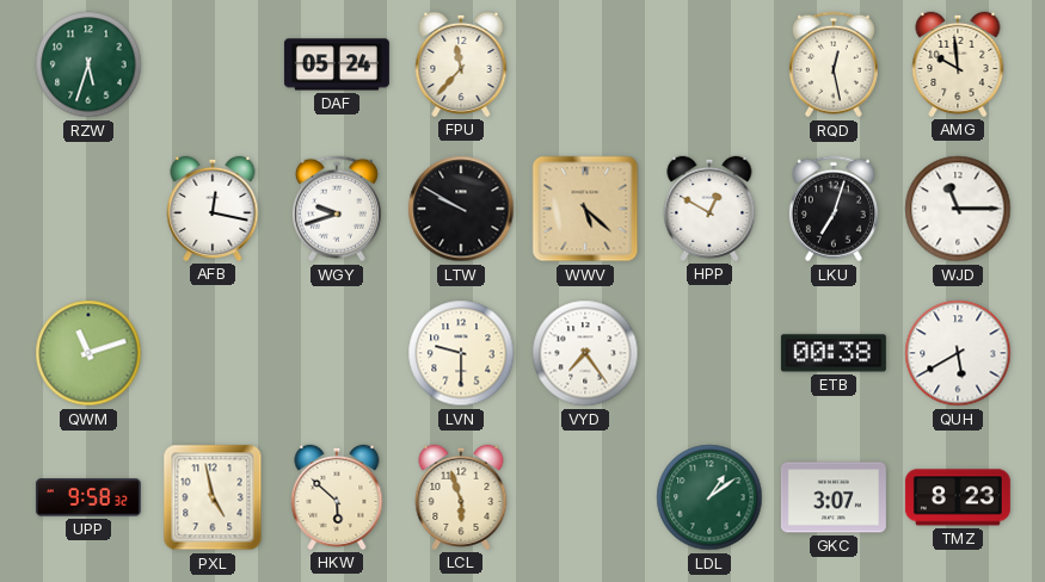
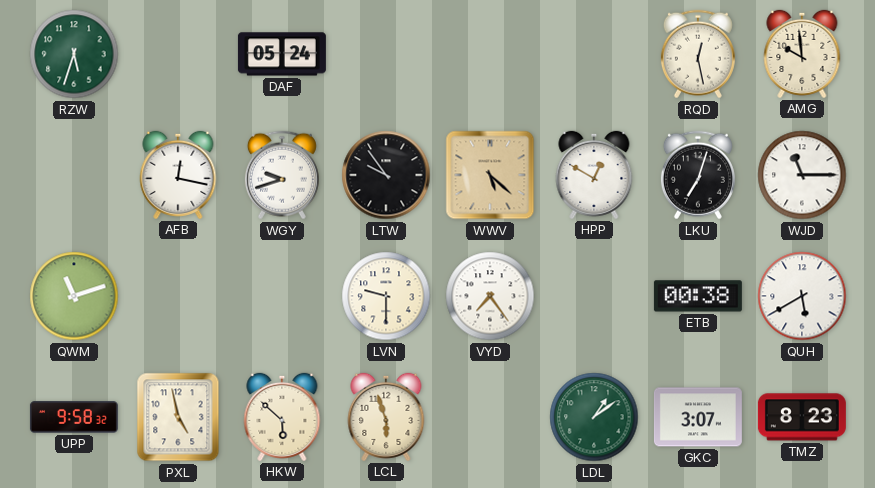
FPU: 11:37 -> none
LTW: 9:50 -> 9:54
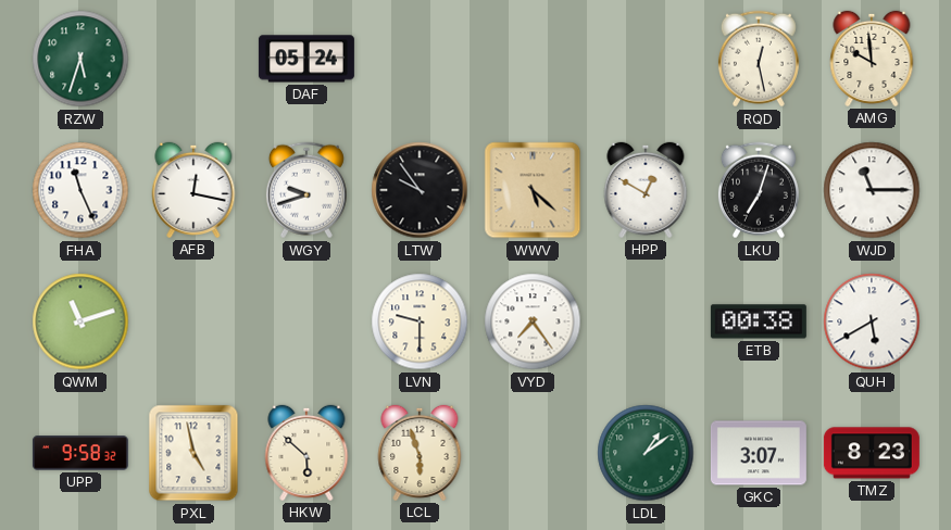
FHA: none -> 11:26
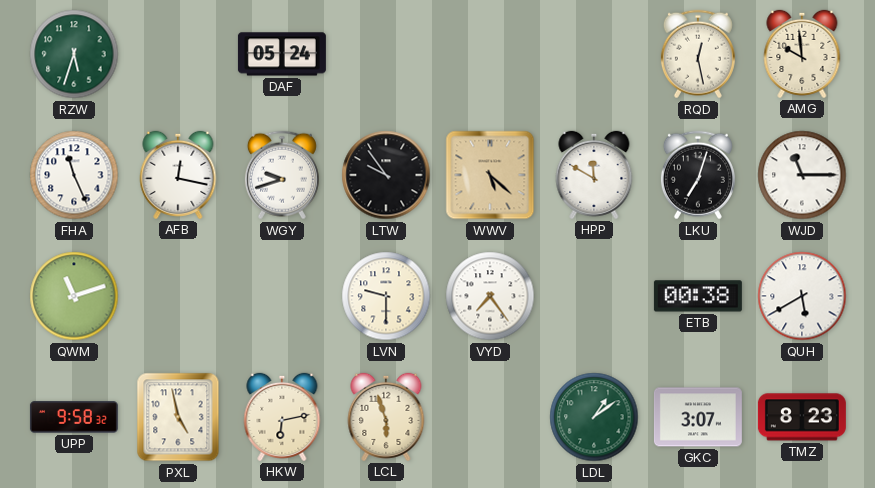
HPP: 12:50 -> 11:50
HKW: 5:52 -> 6:13
